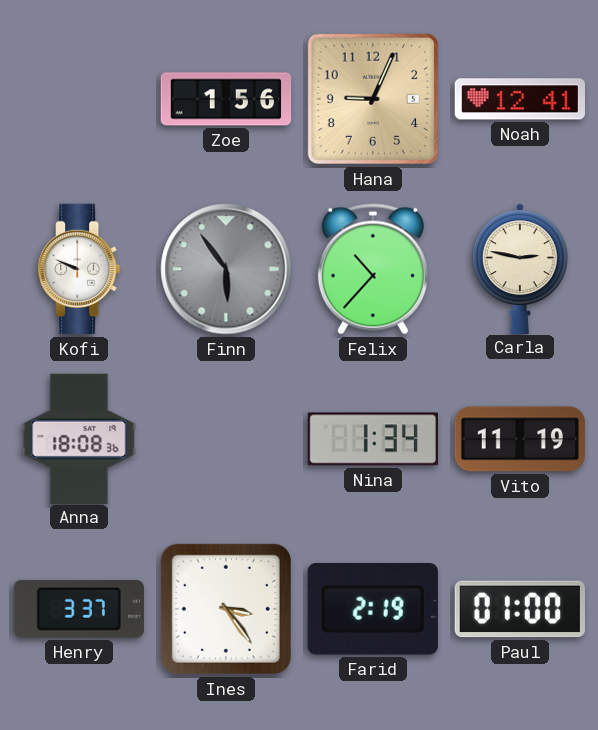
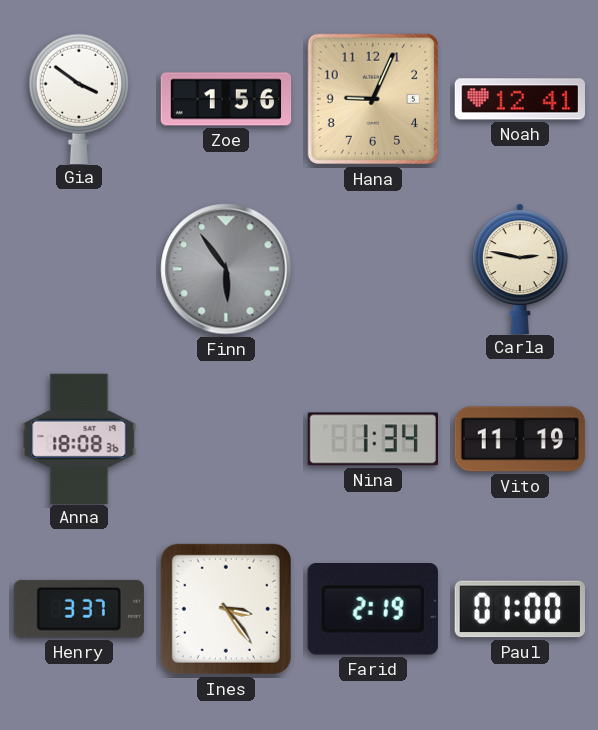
Gia: none -> 3:51
Kofi: 9:49 -> none
Felix: 10:37 -> none
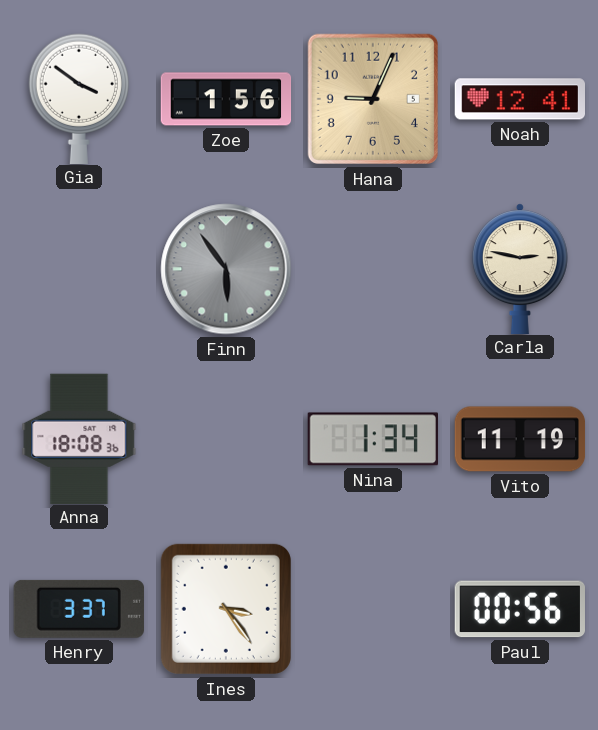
Farid: 2:19 -> none
Paul: 01:00 -> 00:56
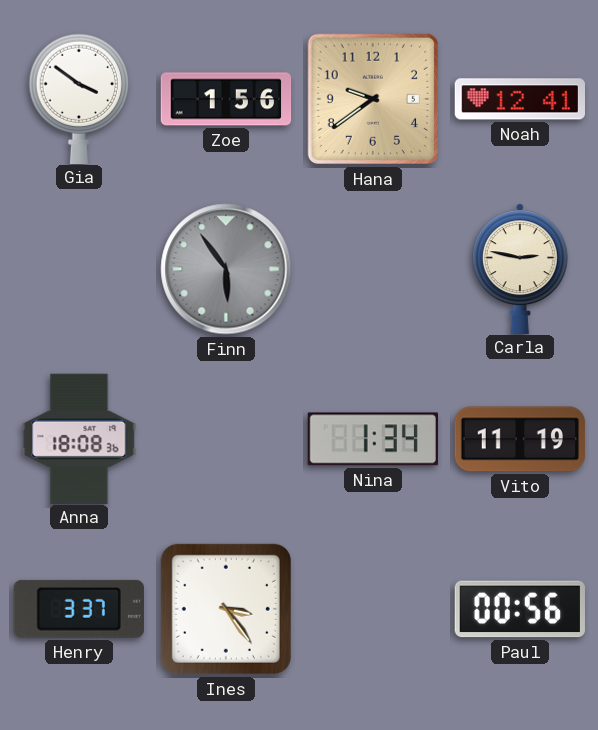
Hana: 9:04 -> 9:39
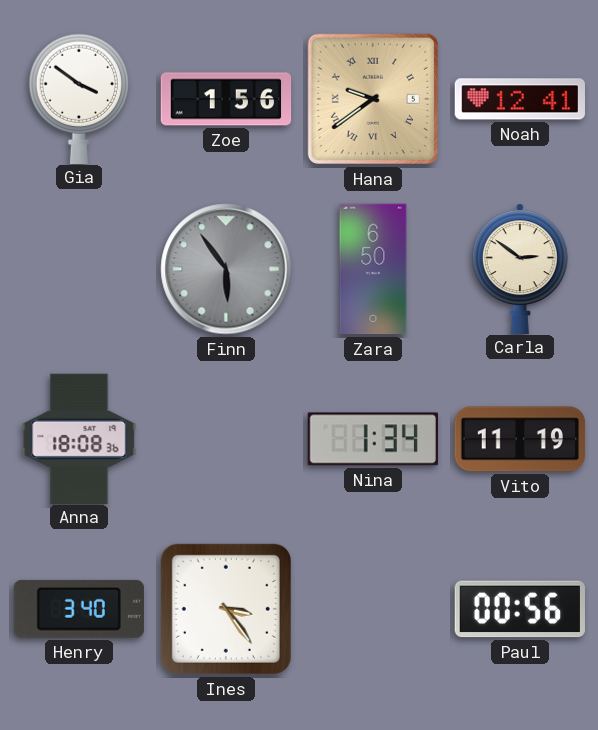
Hana numerals: Arabic -> Roman
Zara: none -> 6:50
Carla: 2:47 -> 2:51
Henry: 3:37 -> 3:40
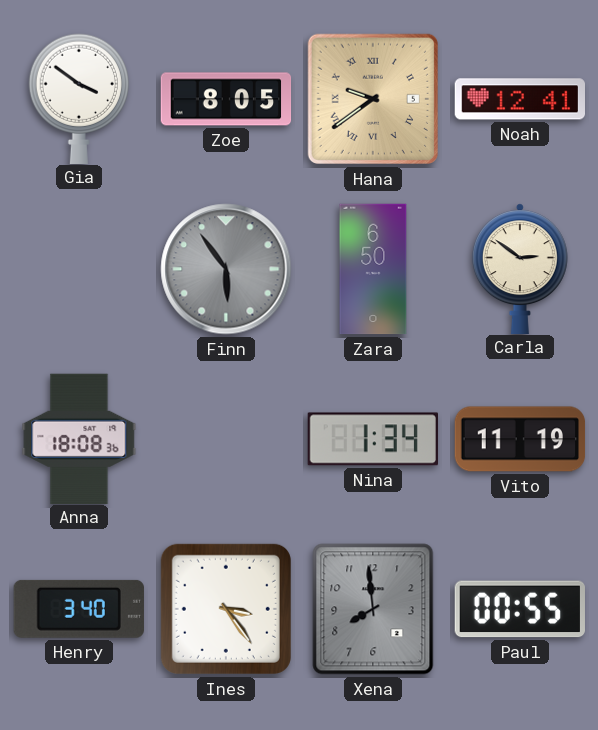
Zoe: 1:56 -> 8:05
Xena: none -> 7:59
Paul: 00:56 -> 00:55
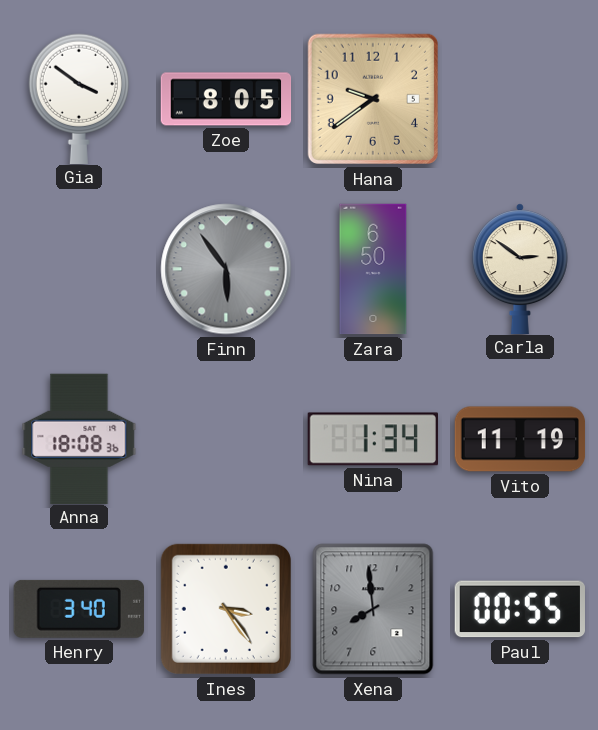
Hana numerals: Roman -> Arabic
Noah: 12:41 -> none
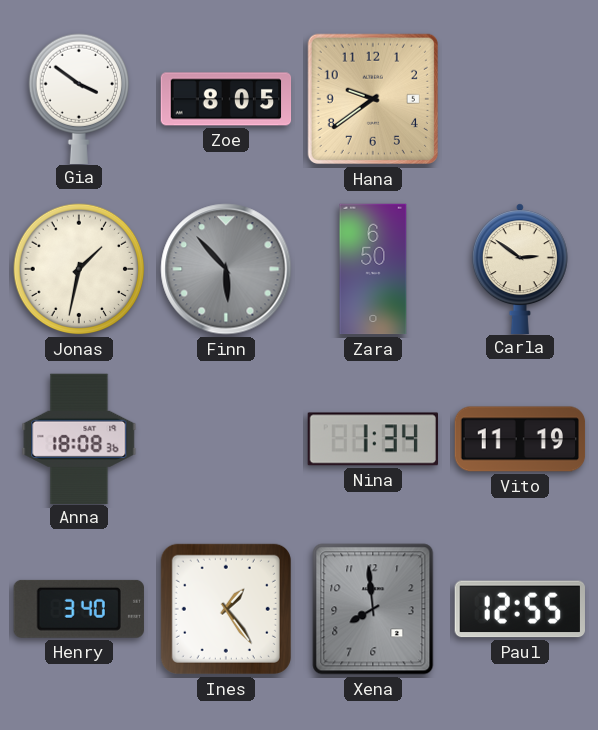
Jonas: none -> 1:32
Finn: 5:54 -> 5:53
Ines: 3:24 -> 1:24
Paul: 00:55 -> 12:55
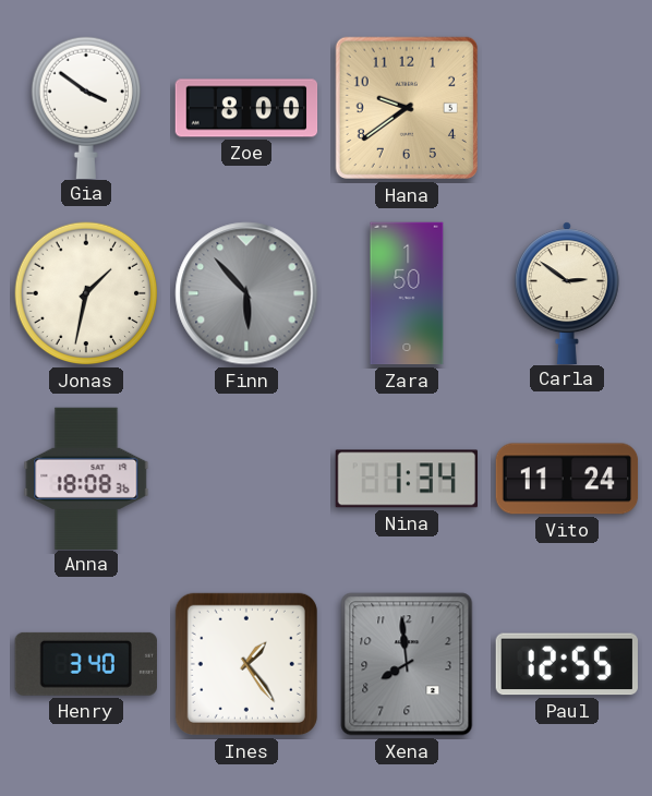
Zoe: 8:05 -> 8:00
Zara: 6:50 -> 1:50
Vito: 11:19 -> 11:24
